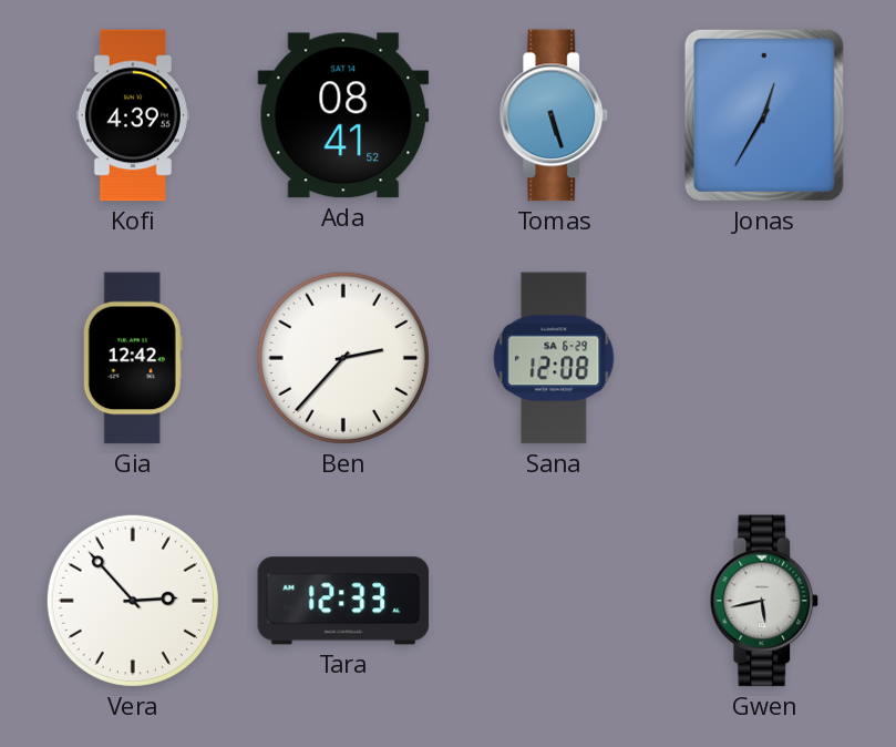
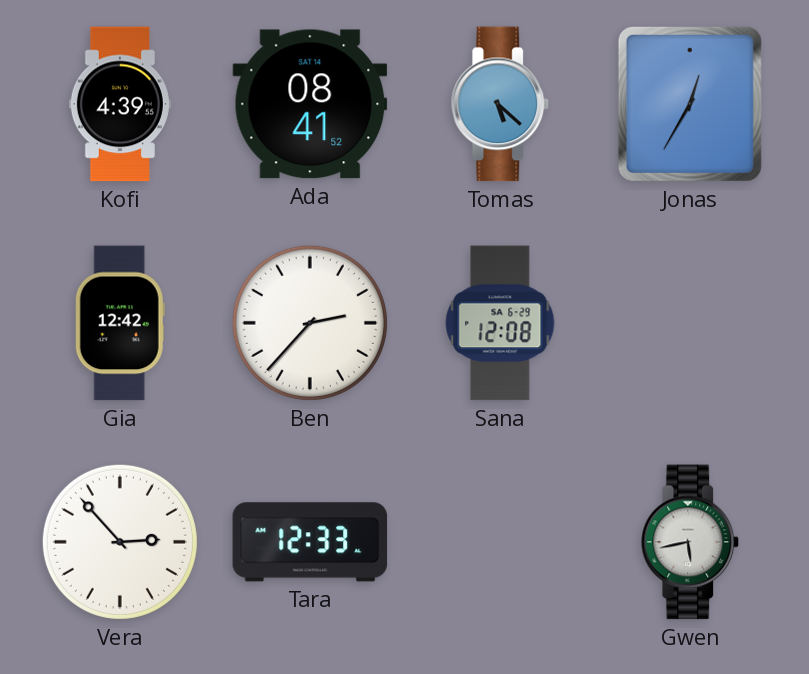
Tomas: 5:27 -> 5:22
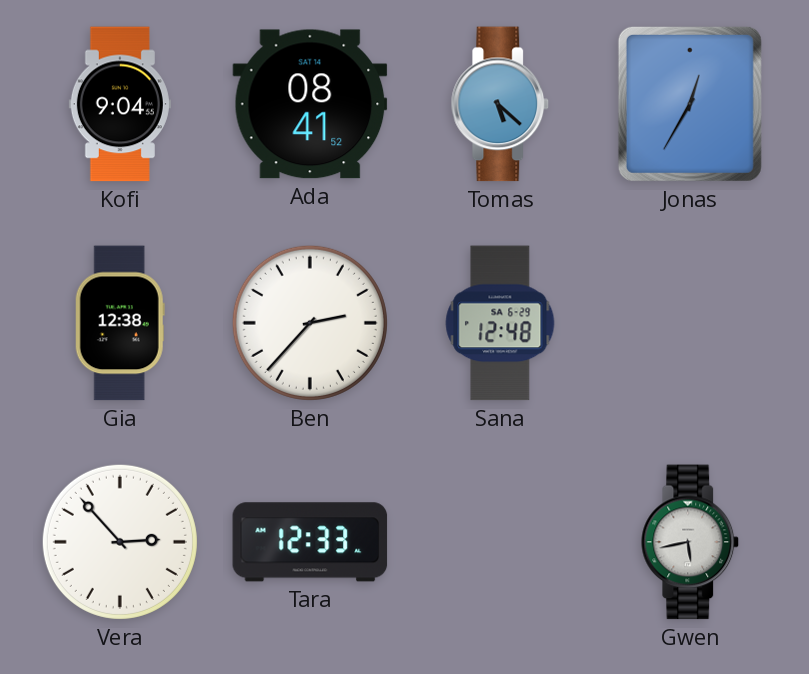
Kofi: 4:39 -> 9:04
Gia: 12:42 -> 12:38
Sana: 12:08 -> 12:48
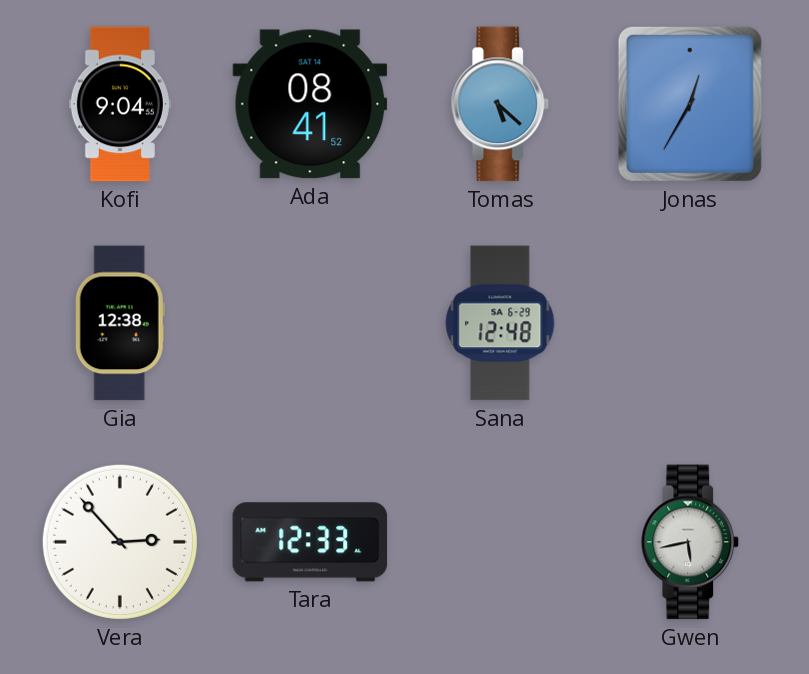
Ben: 2:37 -> none
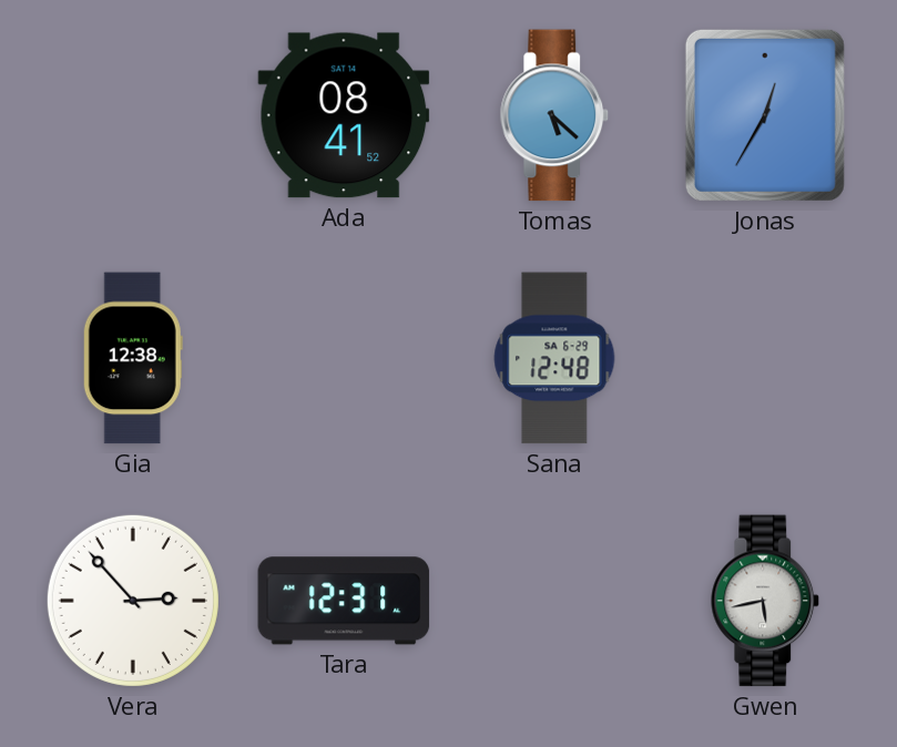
Kofi: 9:04 -> none
Tara: 12:33 -> 12:31
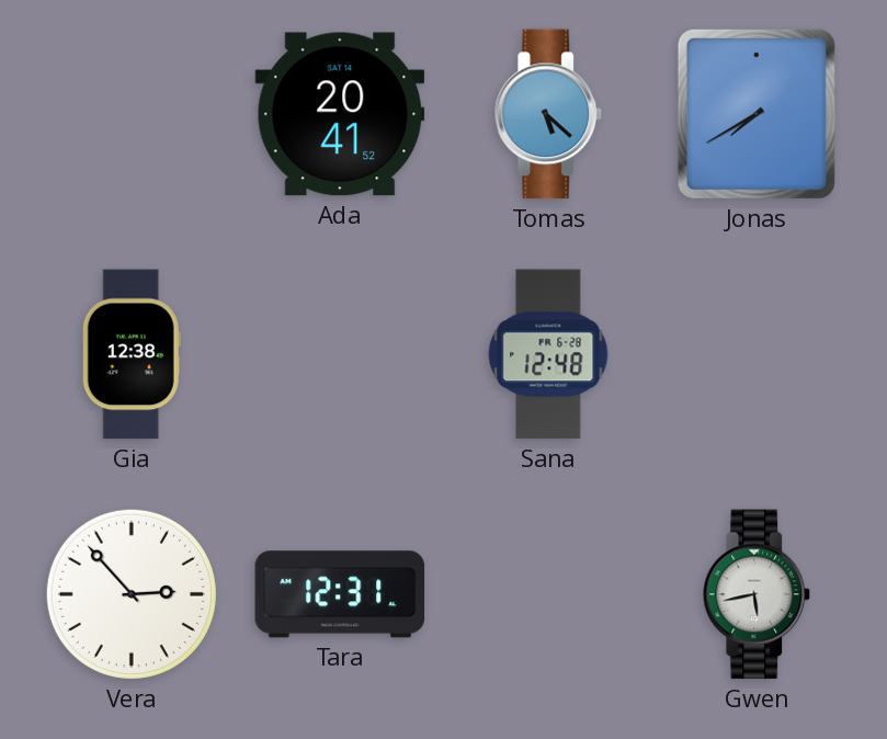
Ada: 08:41 -> 20:41
Jonas: 12:35 -> 7:40
Sana date: SA 6-29 -> FR 6-28
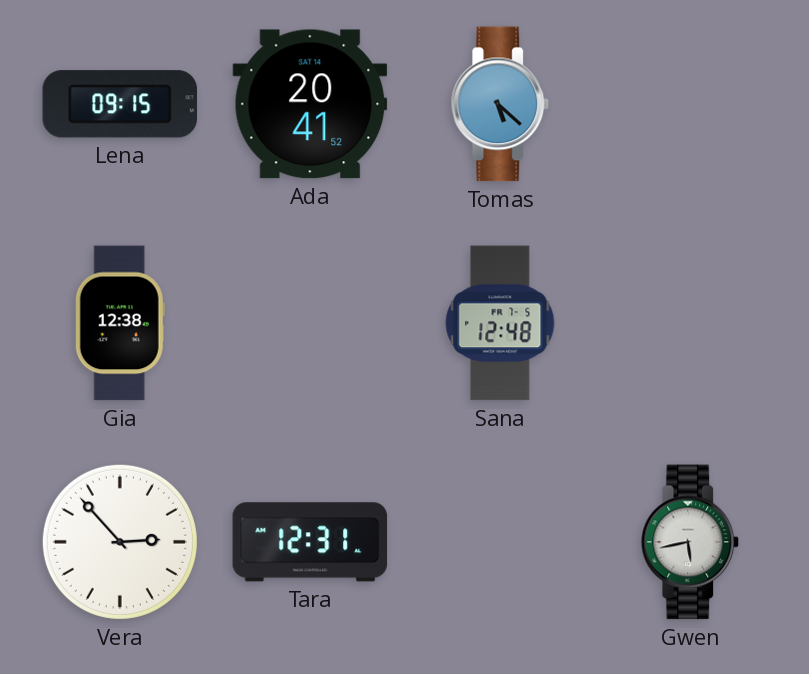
Lena: none -> 09:15
Jonas: 7:40 -> none
Sana date: FR 6-28 -> FR 7-5
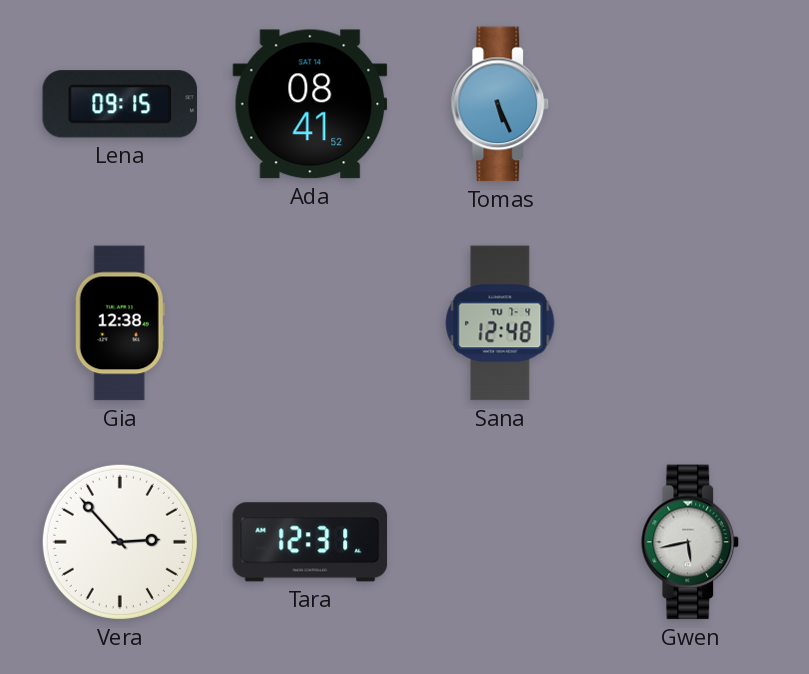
Ada: 20:41 -> 08:41
Tomas: 5:22 -> 5:26
Sana date: FR 7-5 -> TU 7-4
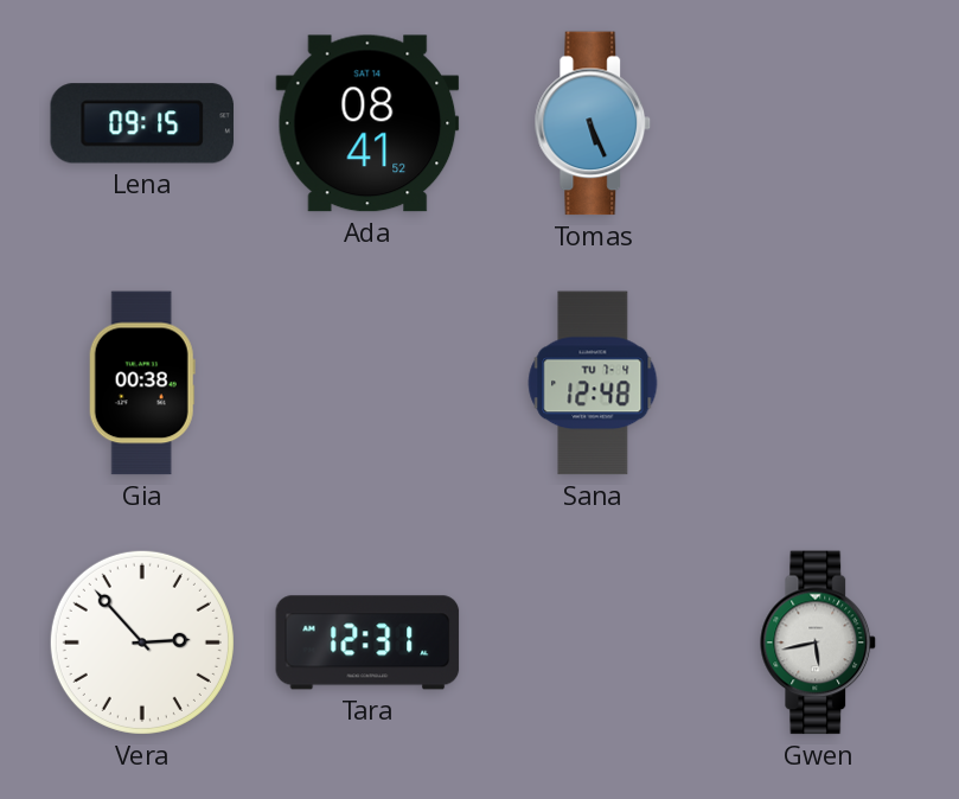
Gia: 12:38 -> 00:38
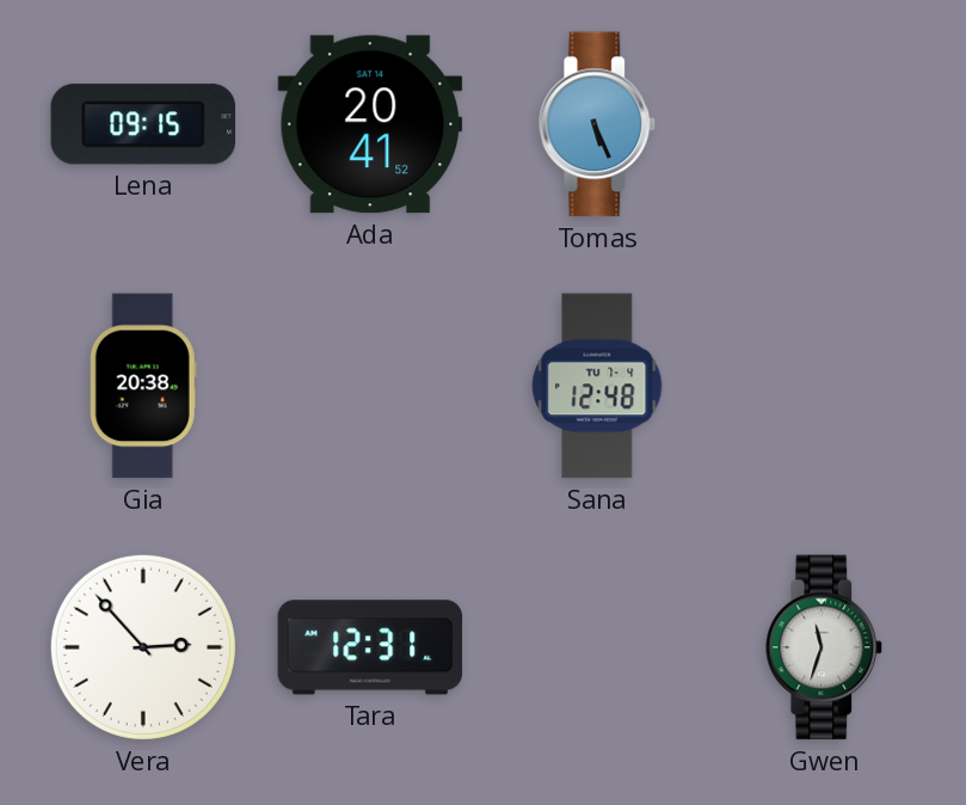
Ada: 08:41 -> 20:41
Gia: 00:38 -> 20:38
Gwen: 5:43 -> 11:33
